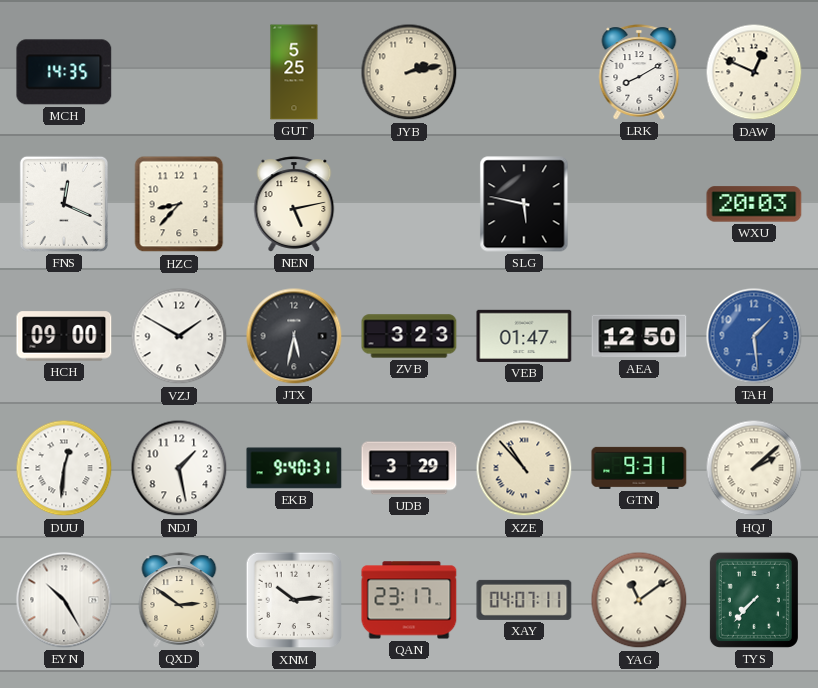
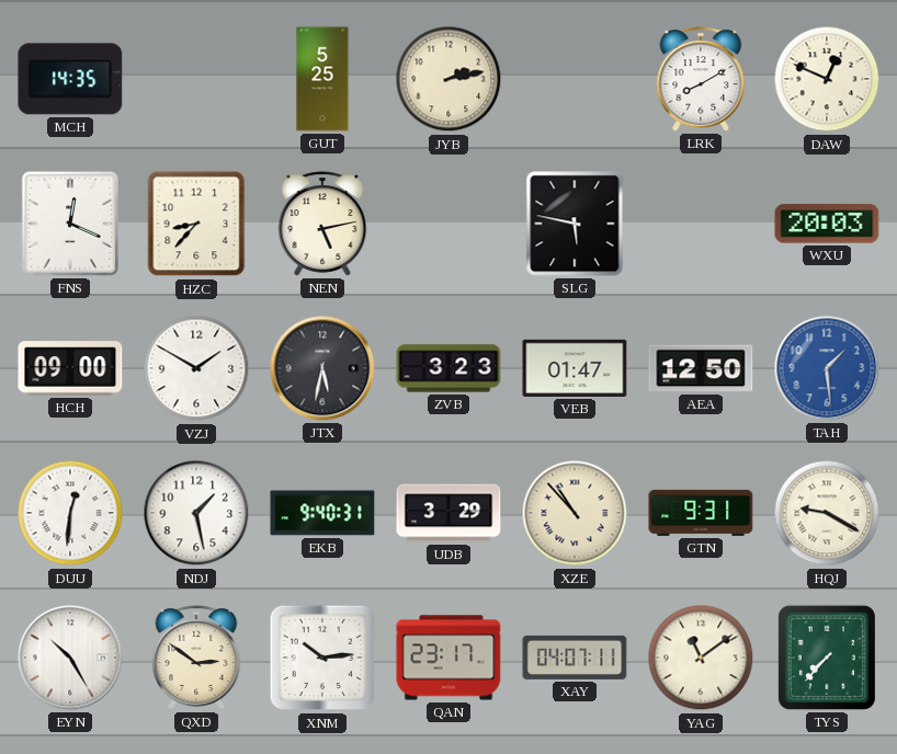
HQJ: 2:08 -> 9:20
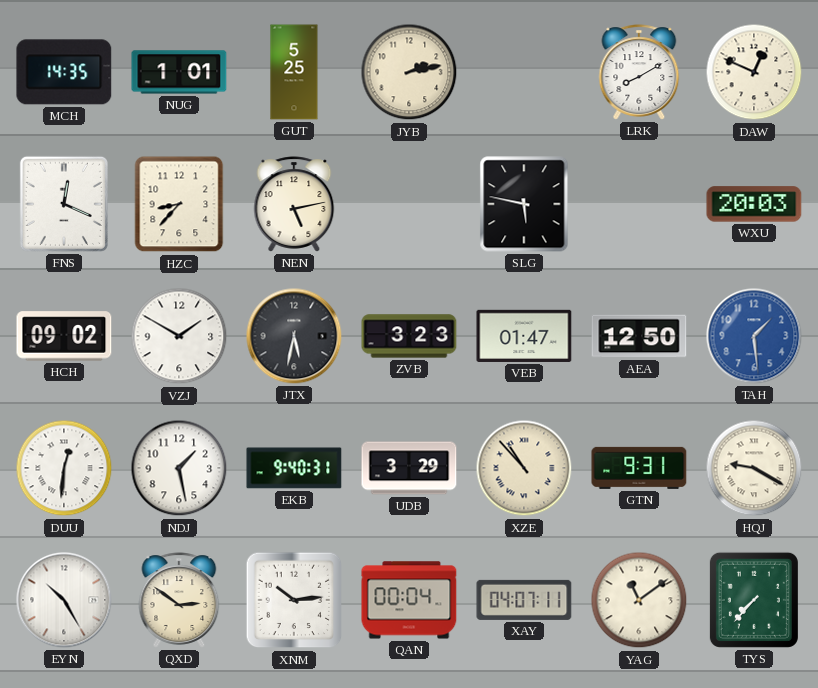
NUG: none -> 1:01
HCH: 09:00 -> 09:02
QAN: 23:17 -> 00:04
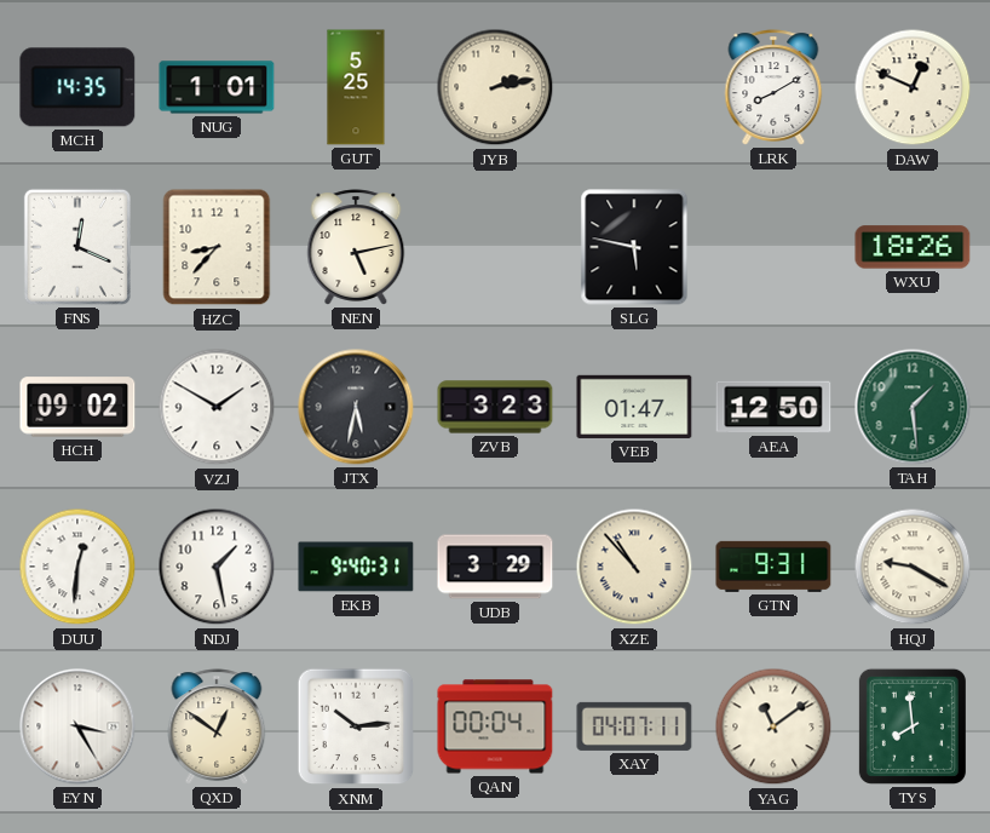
WXU: 20:03 -> 18:26
TAH dial: blue -> green
EYN: 10:25 -> 3:25
QXD: 2:51 -> 12:51
TYS: 7:37 -> 7:59
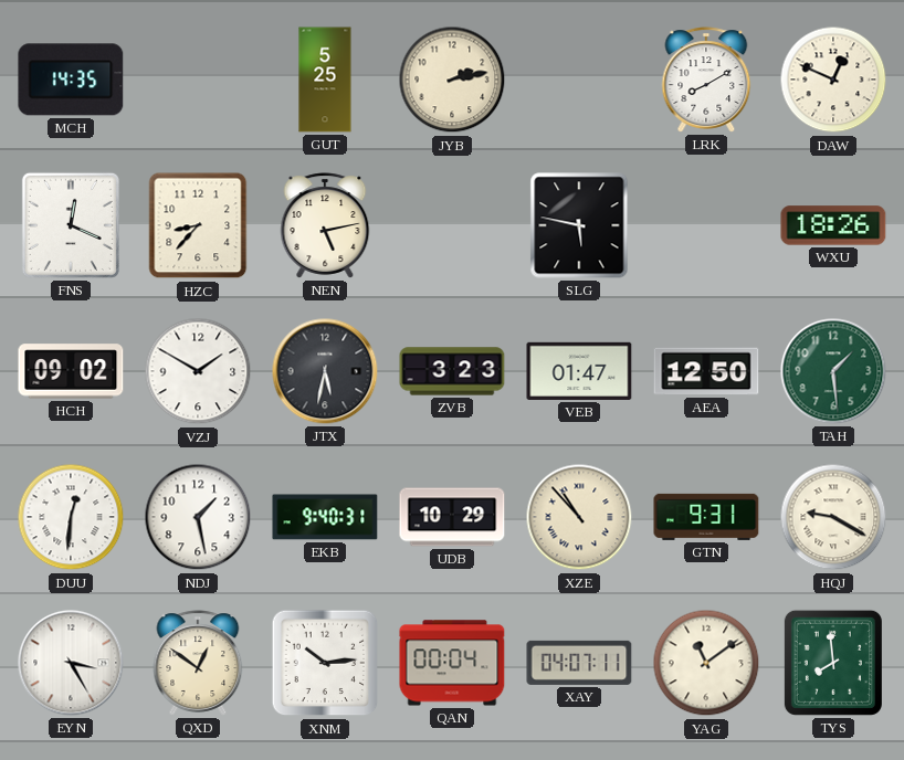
NUG: 1:01 -> none
UDB: 3:29 -> 10:29
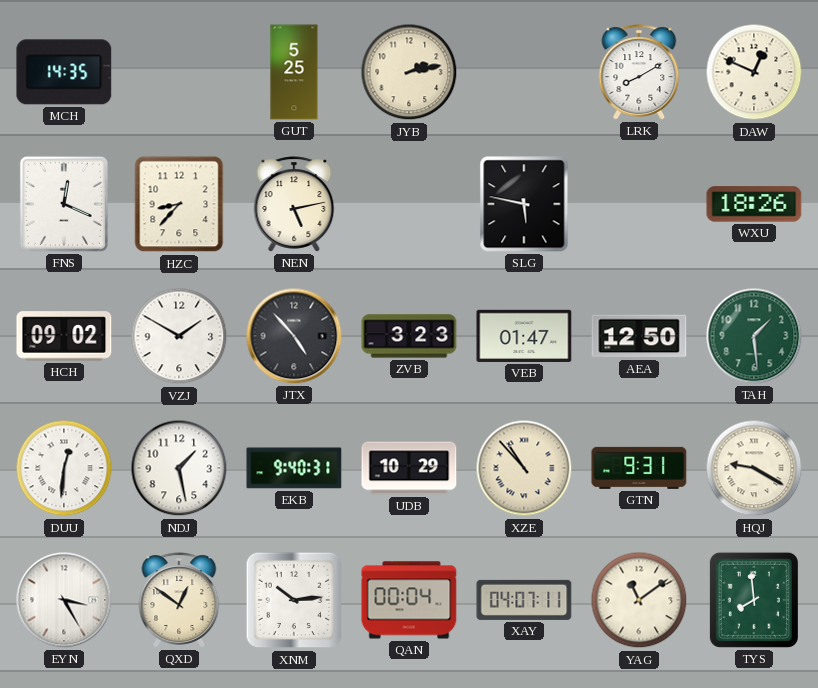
JTX: 5:32 -> 4:53
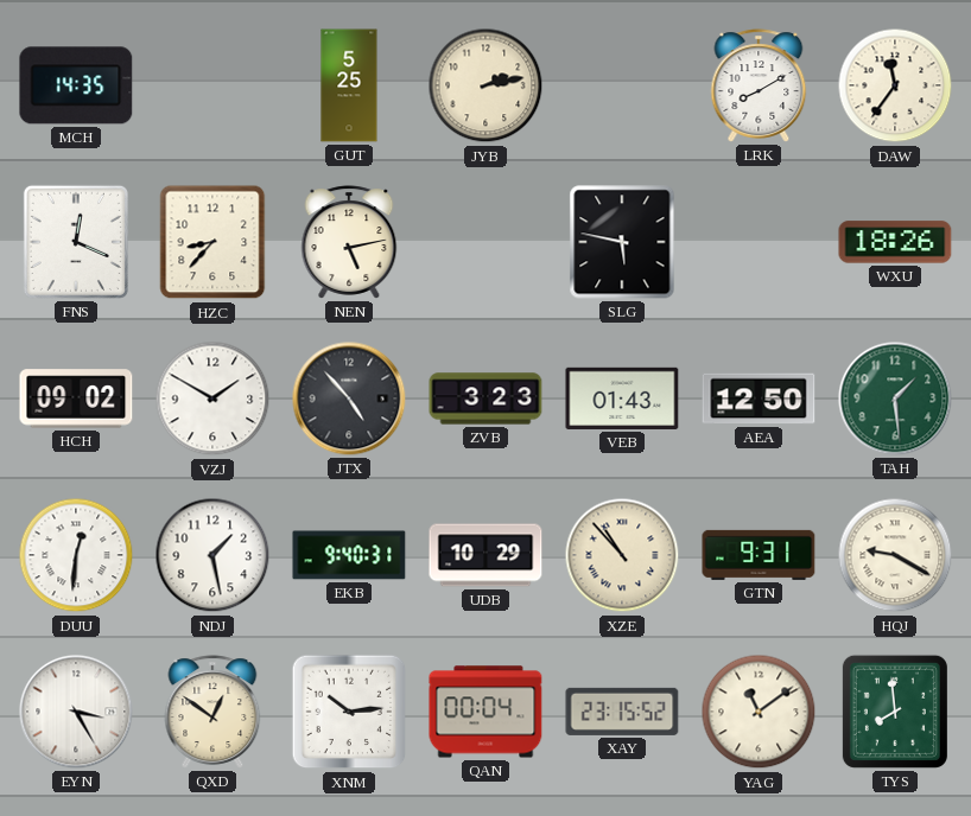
DAW: 12:49 -> 11:36
VEB: 01:47 -> 01:43
XAY: 04:07 -> 23:15
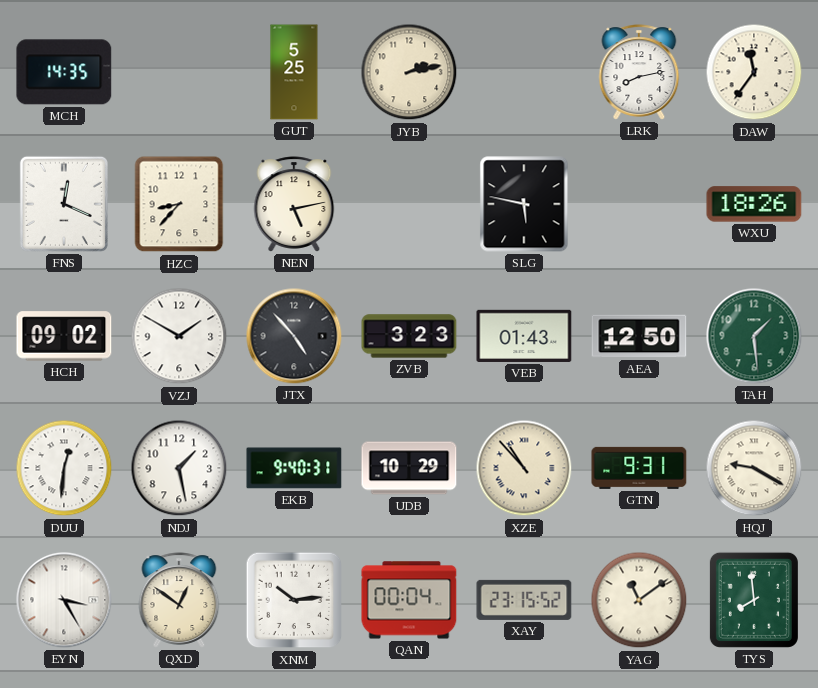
LRK: 8:10 -> 8:13
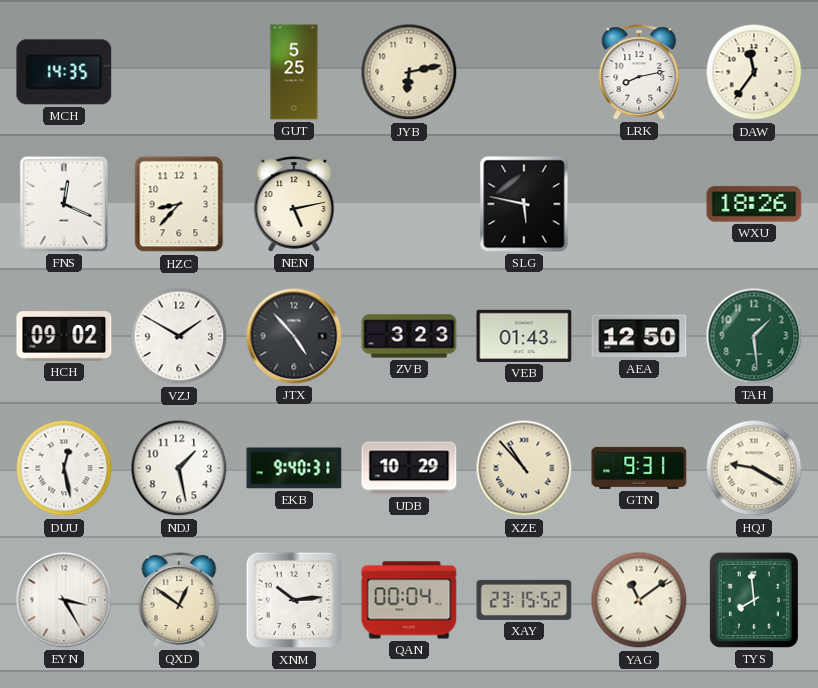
JYB: 2:13 -> 6:13
DUU: 12:31 -> 12:28
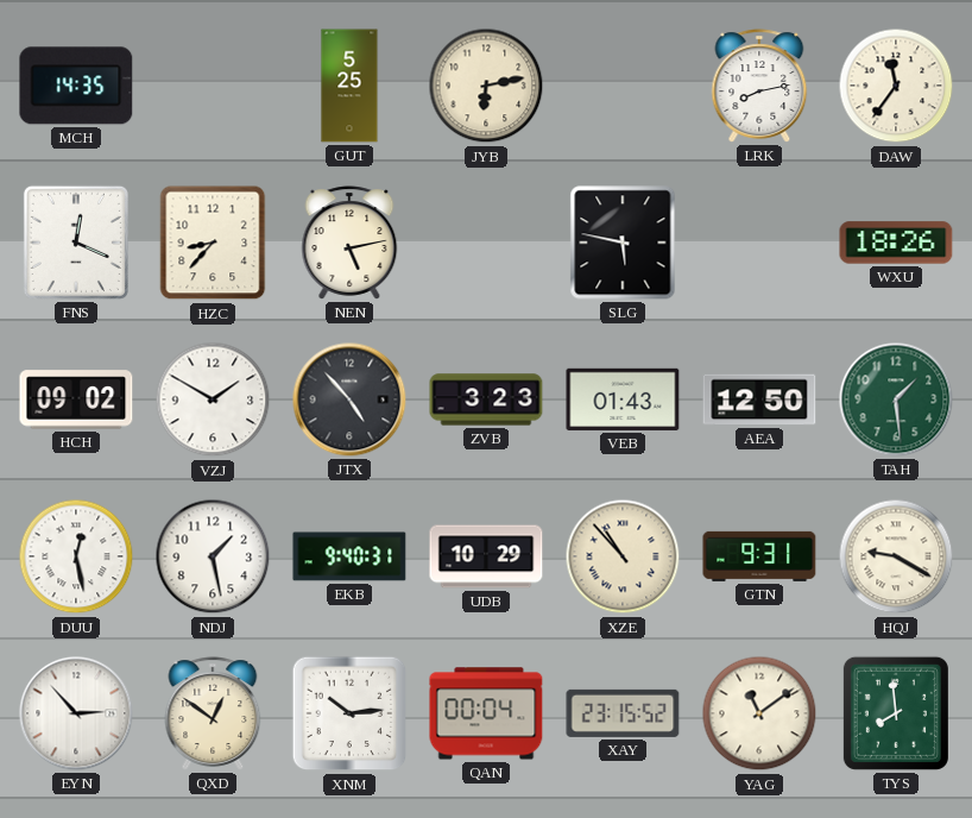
EYN: 3:25 -> 2:53
